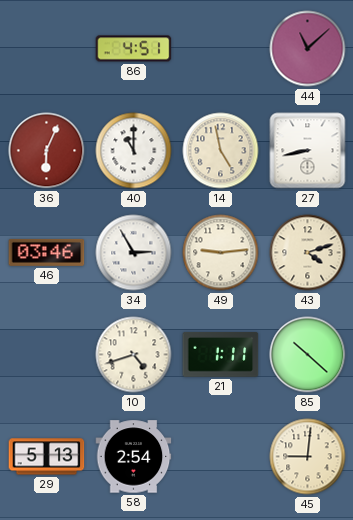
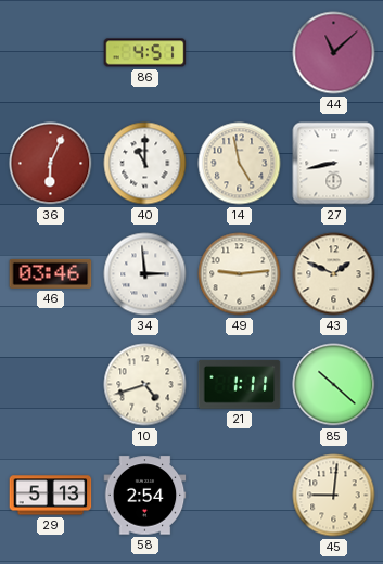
34: 2:55 -> 2:59
43: 4:12 -> 1:49
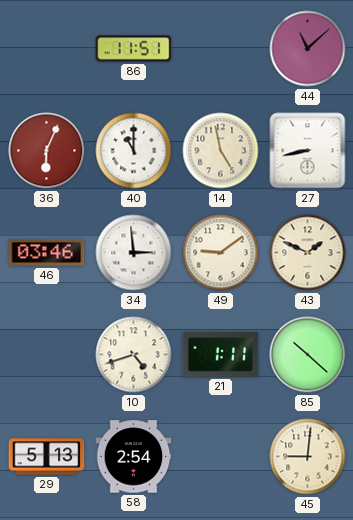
86: 4:51 -> 11:51
49: 9:14 -> 9:09
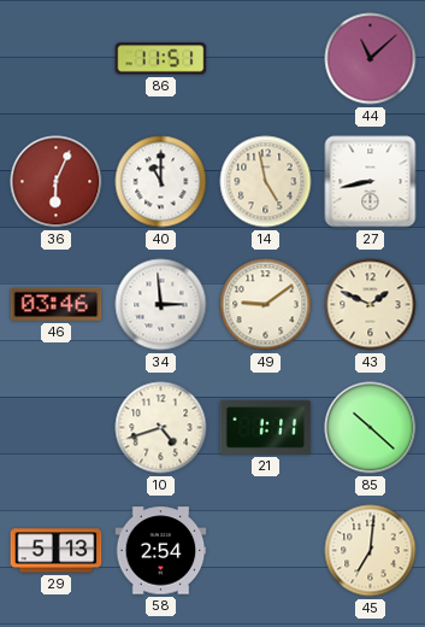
45: 9:01 -> 7:01
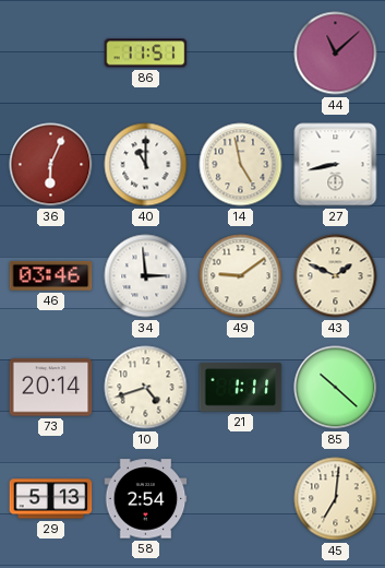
73: none -> 20:14
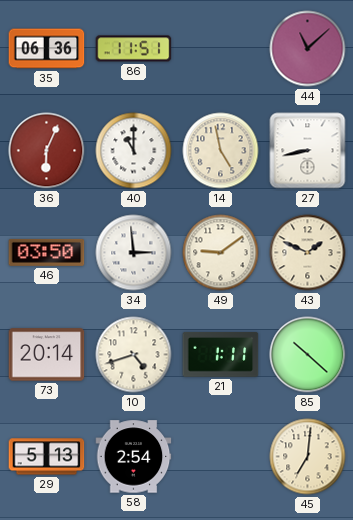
35: none -> 06:36
46: 03:46 -> 03:50
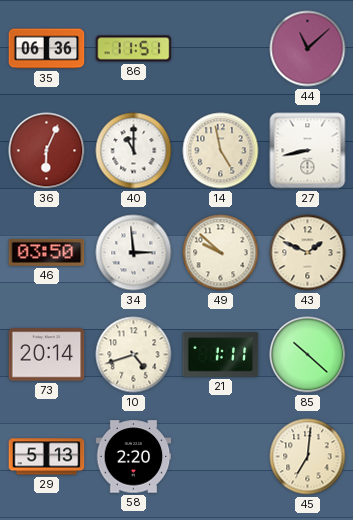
49: 9:09 -> 9:52
58: 2:54 -> 2:20
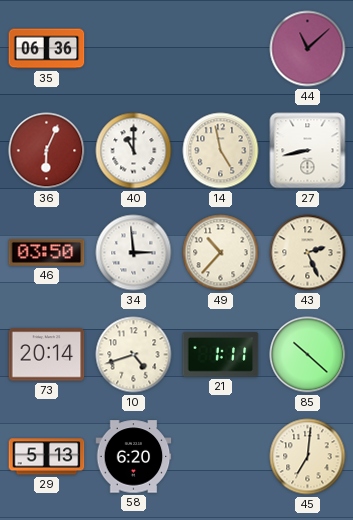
86: 11:51 -> none
49: 9:52 -> 10:37
43: 1:49 -> 2:26
58: 2:20 -> 6:20
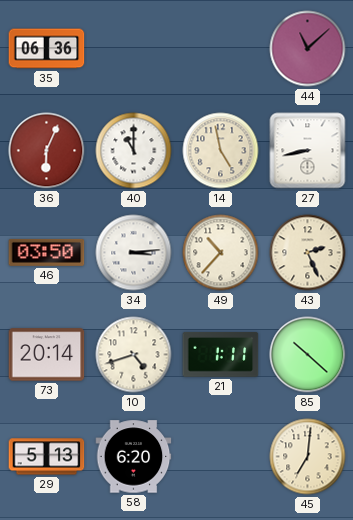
34: 2:59 -> 3:14
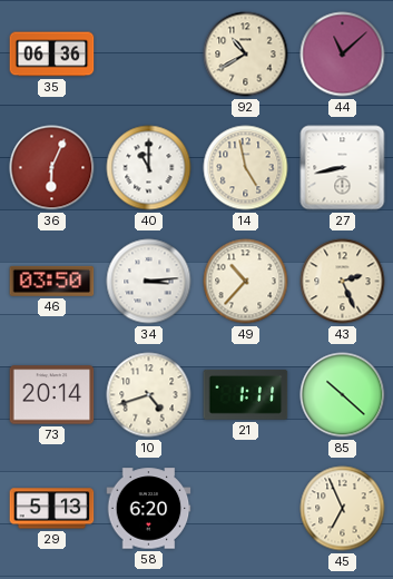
92: none -> 10:40
45: 7:01 -> 6:56
